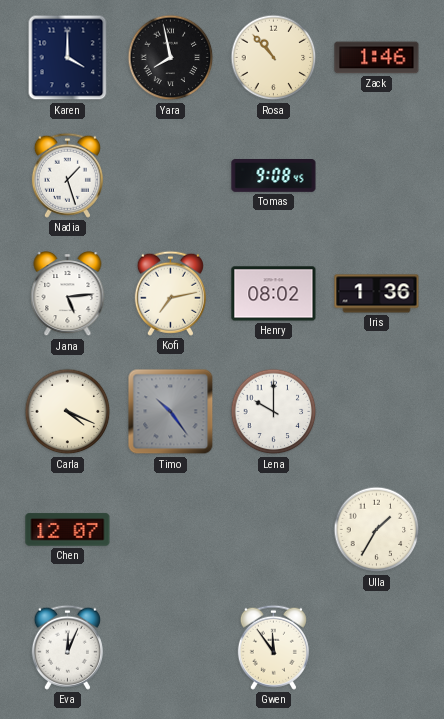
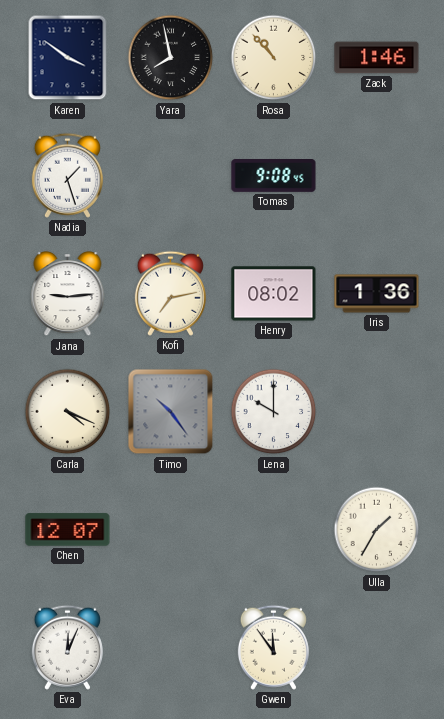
Karen: 4:00 -> 3:51
Jana: 5:14 -> 9:14
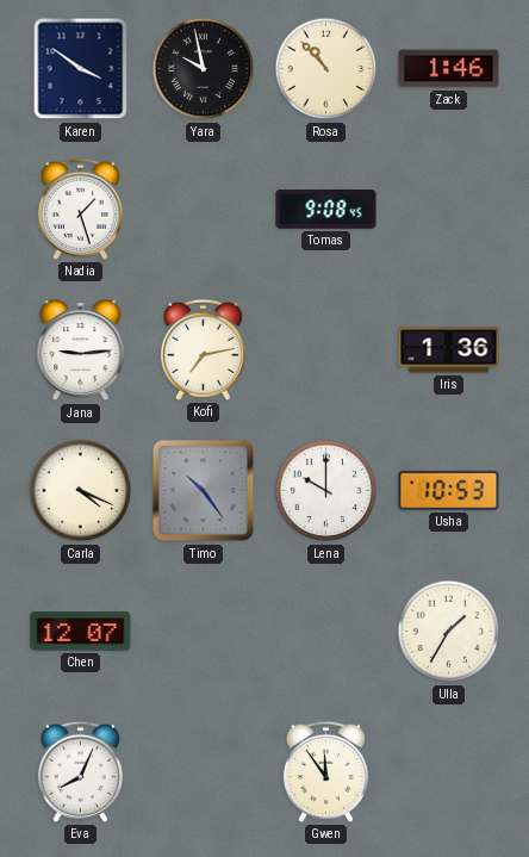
Yara: 7:58 -> 9:58
Henry: 08:02 -> none
Usha: none -> 10:53
Eva: 12:04 -> 8:04
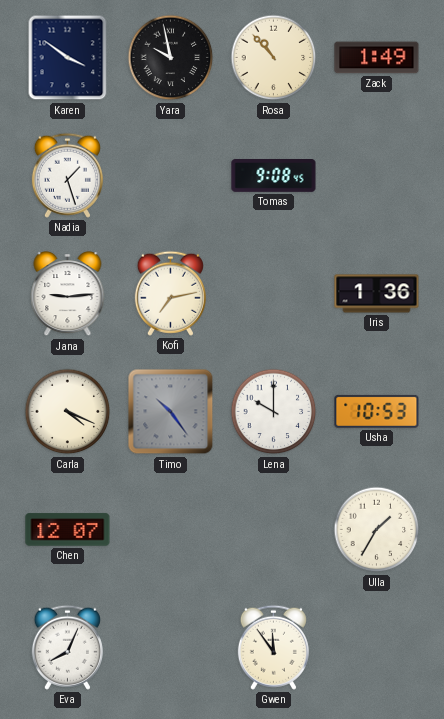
Zack: 1:46 -> 1:49
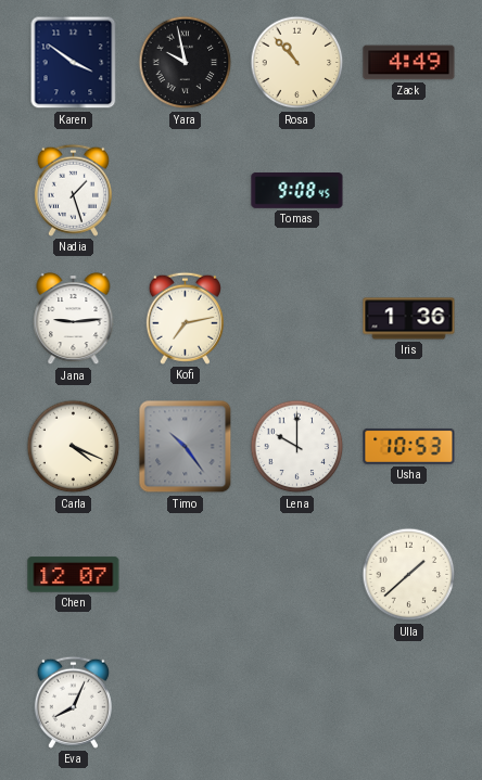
Zack: 1:49 -> 4:49
Ulla: 1:35 -> 1:38
Gwen: 11:54 -> none
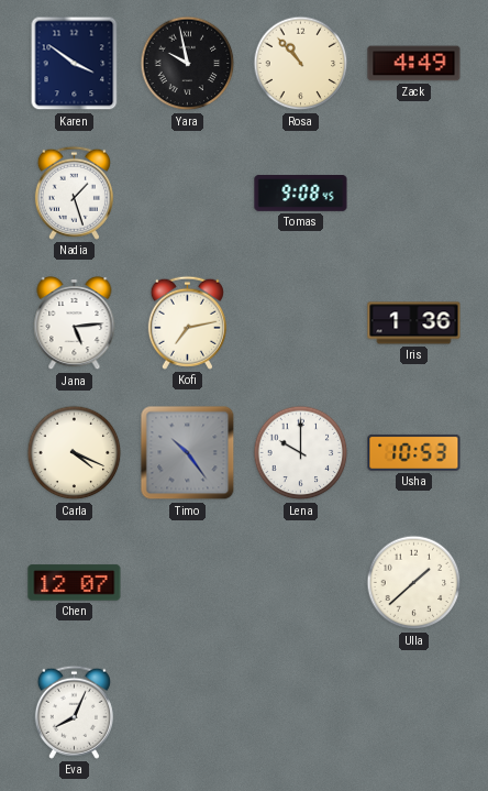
Jana: 9:14 -> 5:14
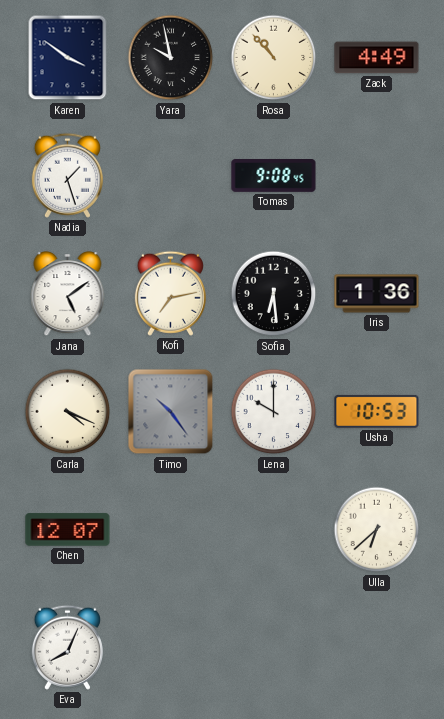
Jana: 5:14 -> 5:09
Sofia: none -> 6:29
Ulla: 1:38 -> 6:38
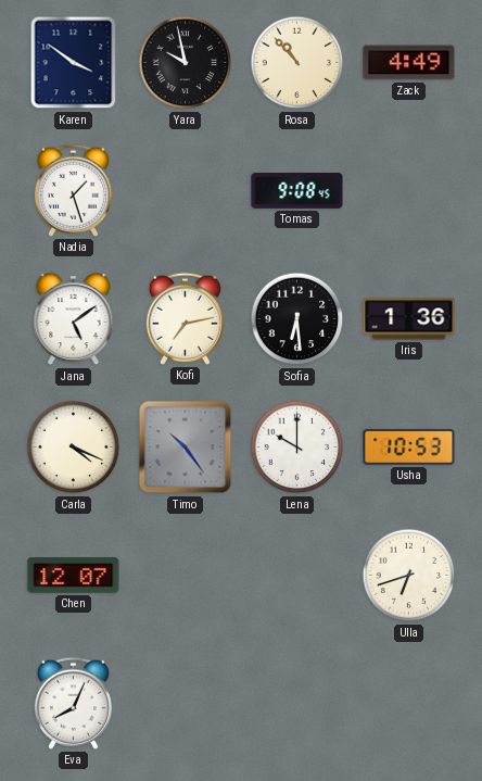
Ulla: 6:38 -> 6:42
